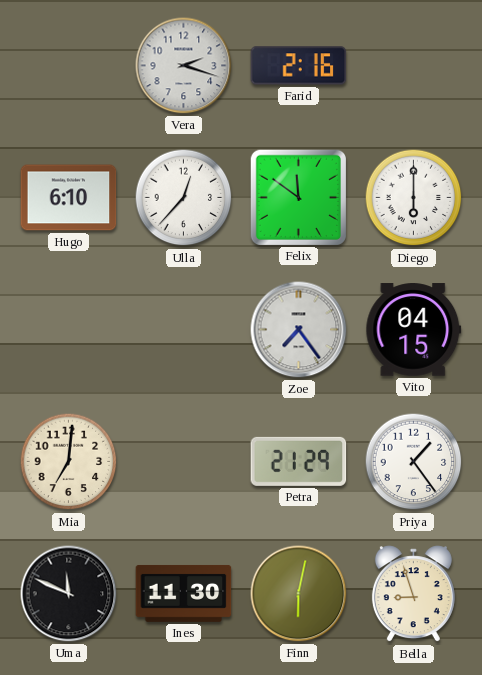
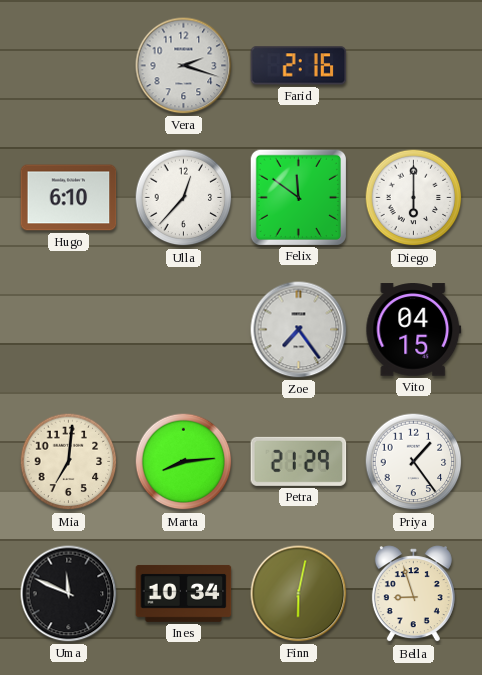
Marta: none -> 8:14
Ines: 11:30 -> 10:34
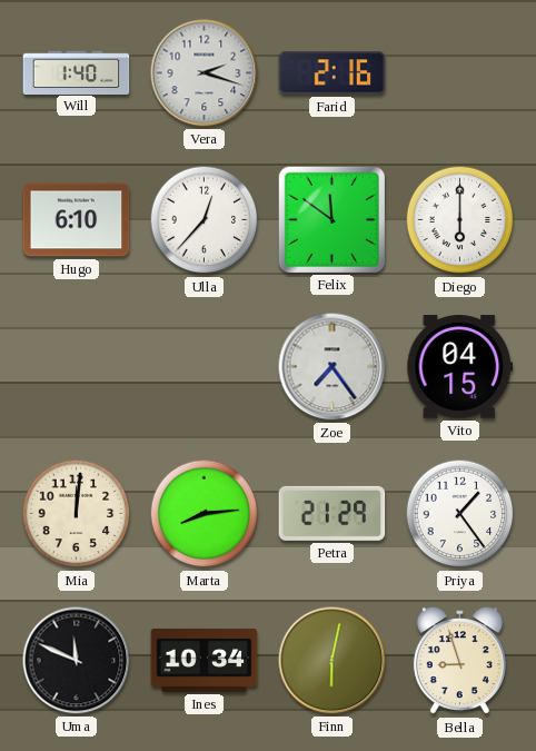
Will: none -> 1:40
Mia: 7:01 -> 12:01
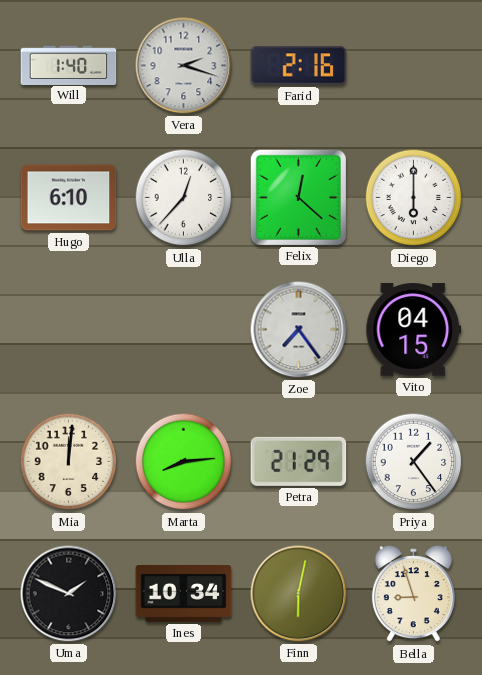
Felix: 11:51 -> 12:22
Uma: 11:49 -> 1:49
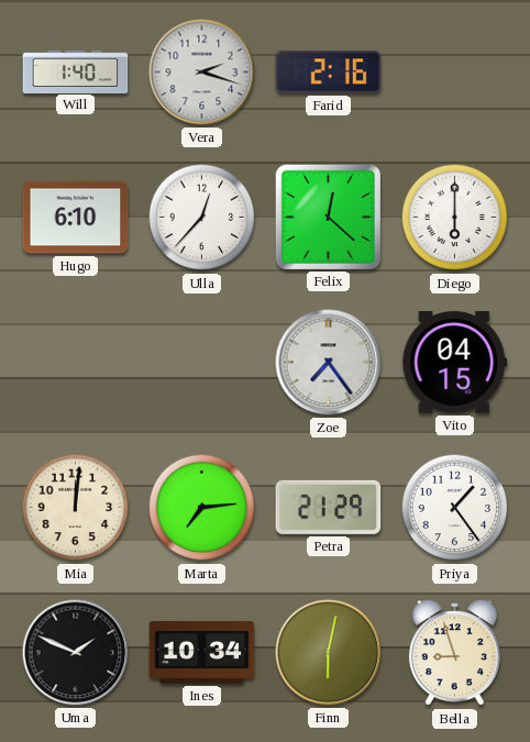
Marta: 8:14 -> 7:14
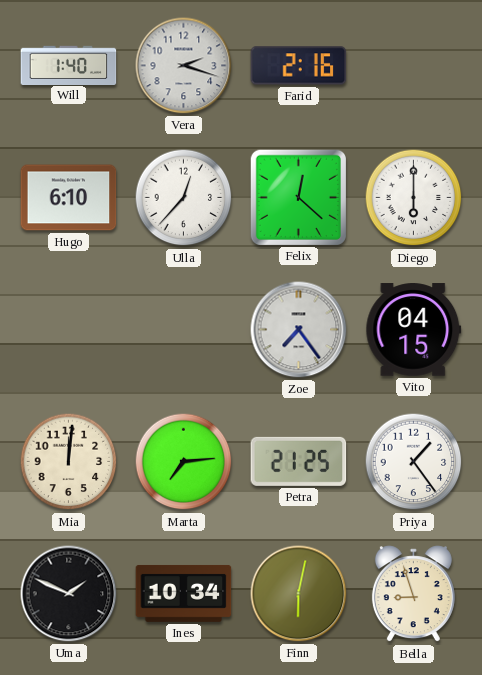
Petra: 21:29 -> 21:25
